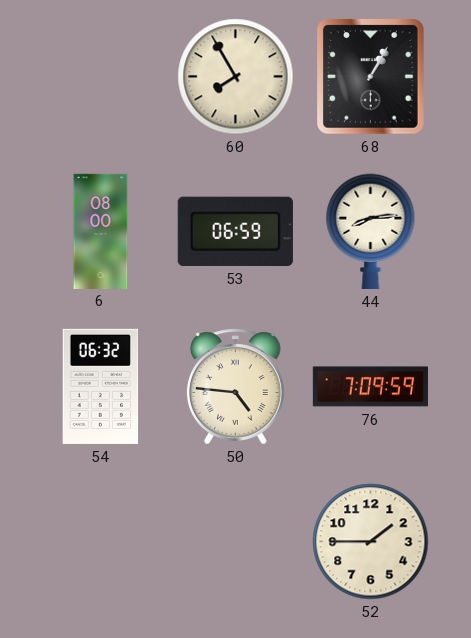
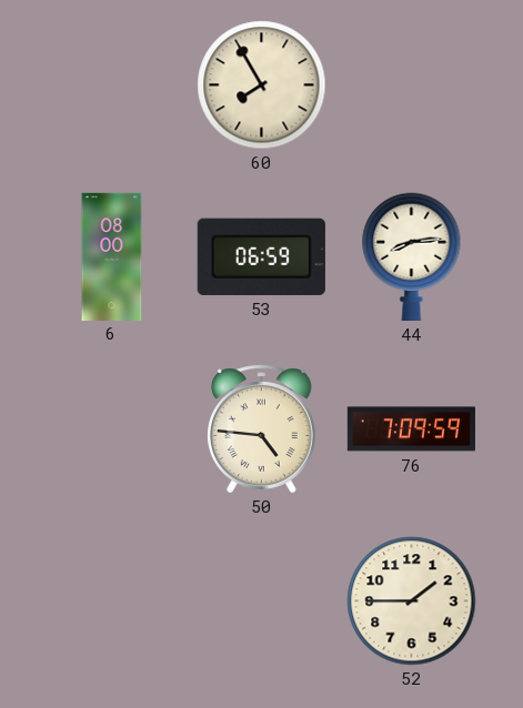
68: 1:05 -> none
54: 06:32 -> none
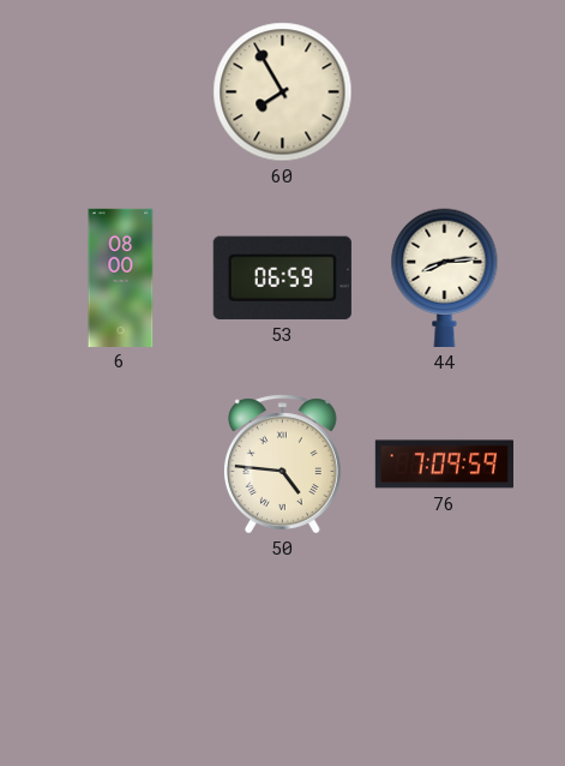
52: 1:45 -> none
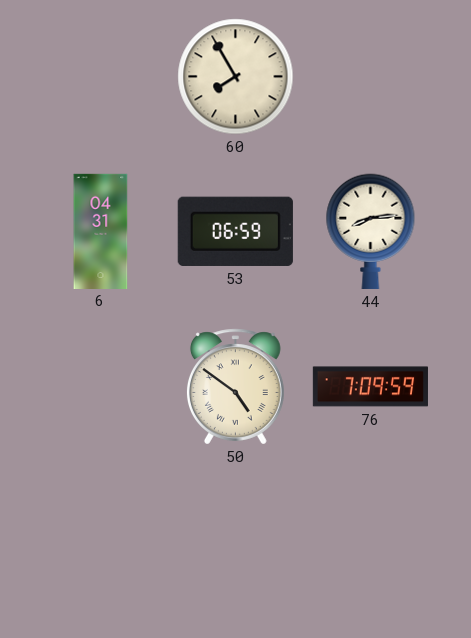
6: 08:00 -> 04:31
50: 4:46 -> 4:51
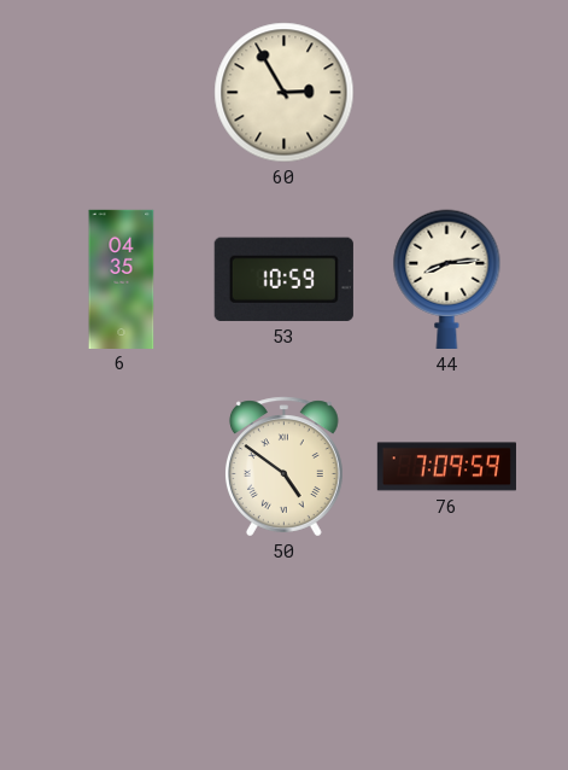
60: 7:55 -> 2:55
6: 04:31 -> 04:35
53: 06:59 -> 10:59
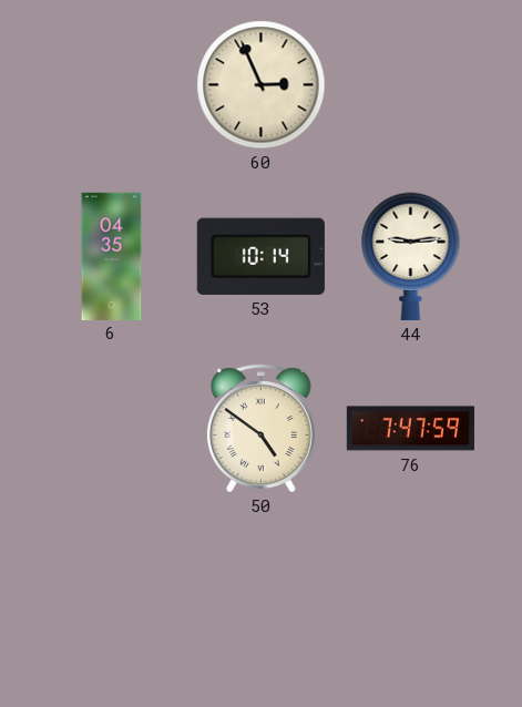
60: 2:55 -> 2:56
53: 10:59 -> 10:14
44: 8:14 -> 9:14
76: 7:09 -> 7:47
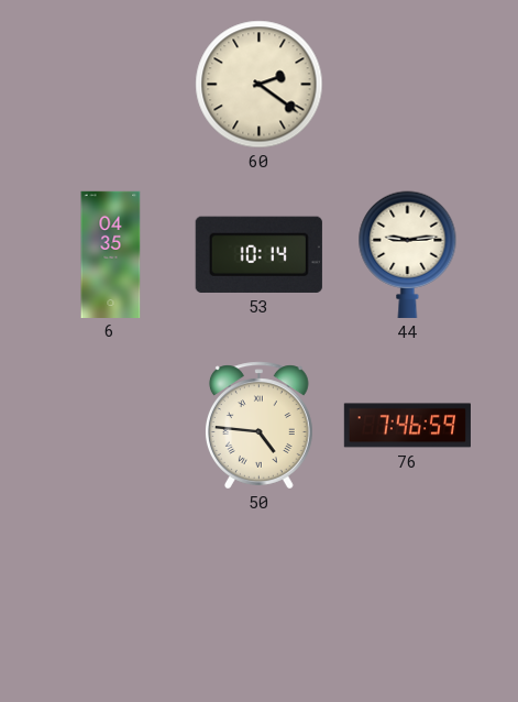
60: 2:56 -> 2:21
50: 4:51 -> 4:46
76: 7:47 -> 7:46
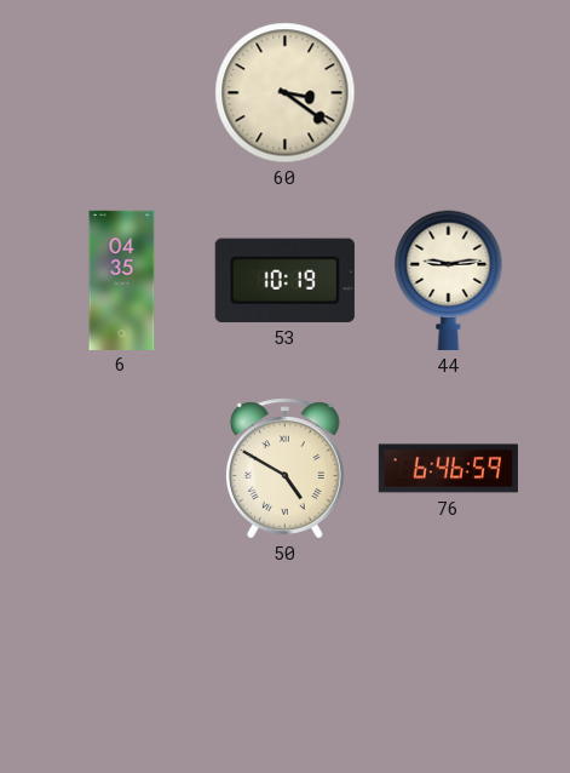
60: 2:21 -> 3:21
53: 10:14 -> 10:19
50: 4:46 -> 4:50
76: 7:46 -> 6:46
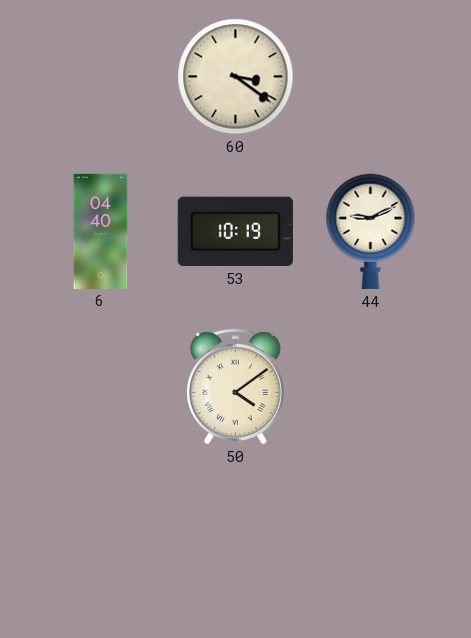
6: 04:35 -> 04:40
44: 9:14 -> 9:11
50: 4:50 -> 4:09
76: 6:46 -> none
